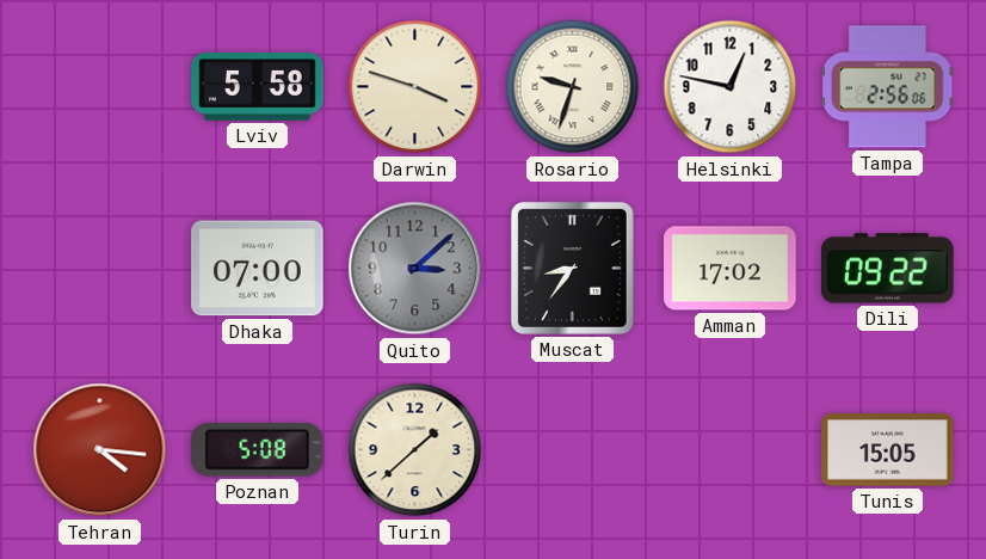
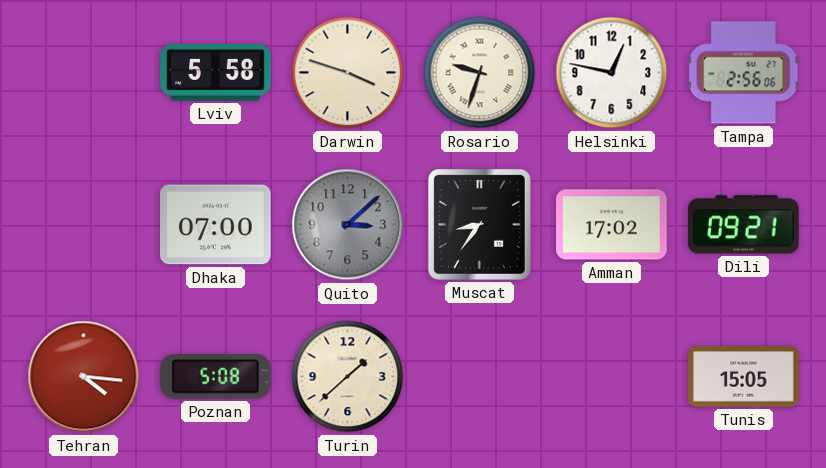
Dili: 09:22 -> 09:21
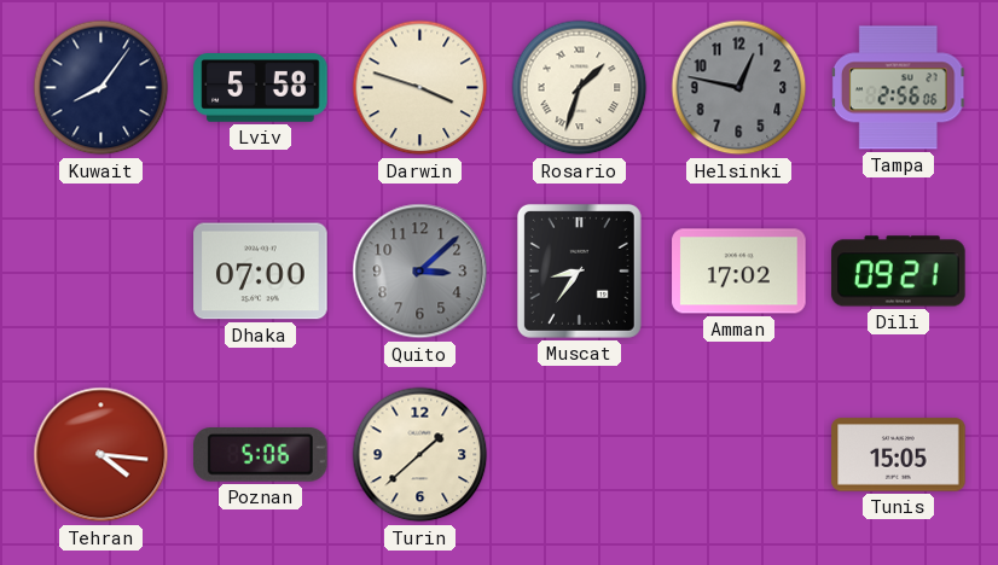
Kuwait: none -> 8:06
Rosario: 9:33 -> 1:33
Helsinki dial: white -> grey
Poznan: 5:08 -> 5:06
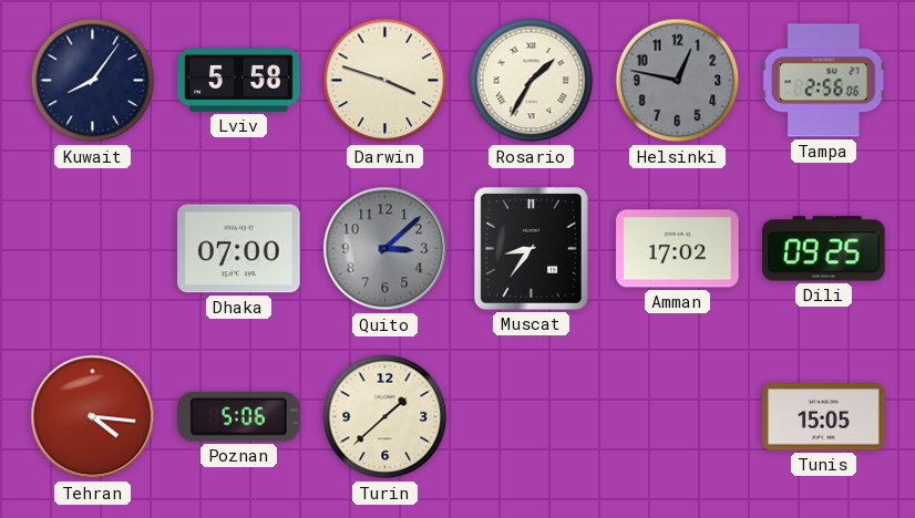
Rosario: 1:33 -> 1:35
Dili: 09:21 -> 09:25
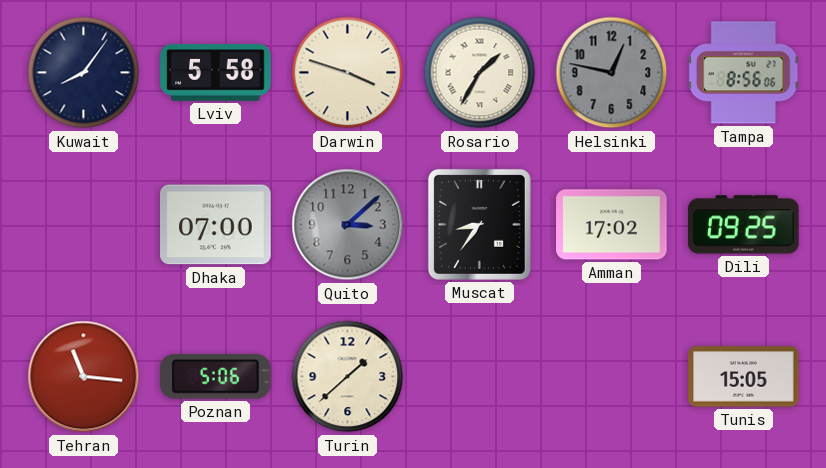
Tampa: 2:56 -> 8:56
Tehran: 4:16 -> 11:16
